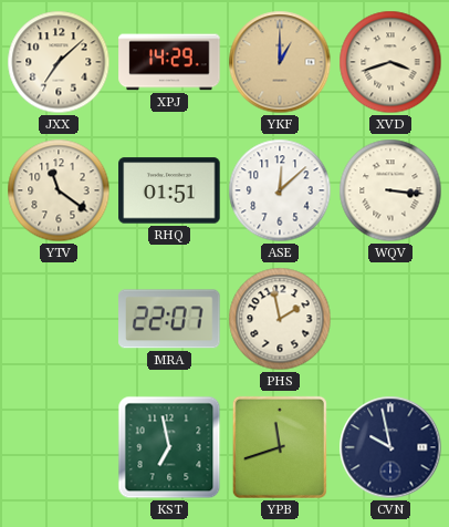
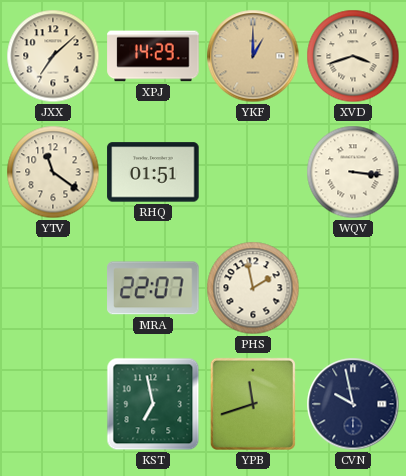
ASE: 12:08 -> none
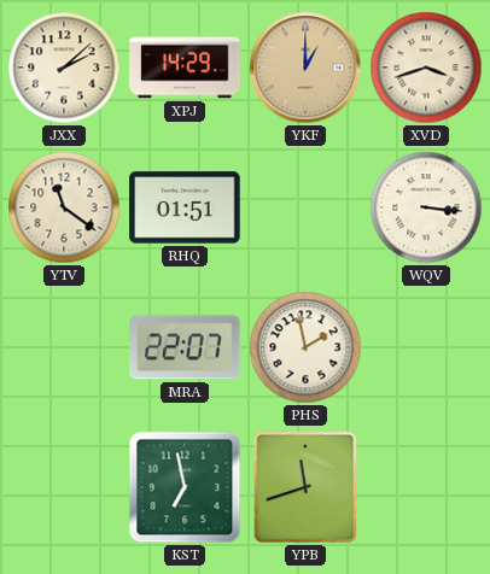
JXX: 7:08 -> 2:08
CVN: 9:58 -> none
